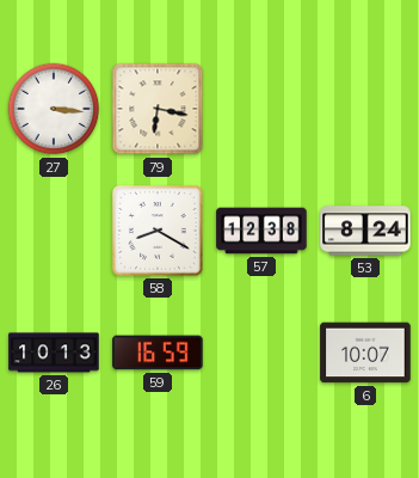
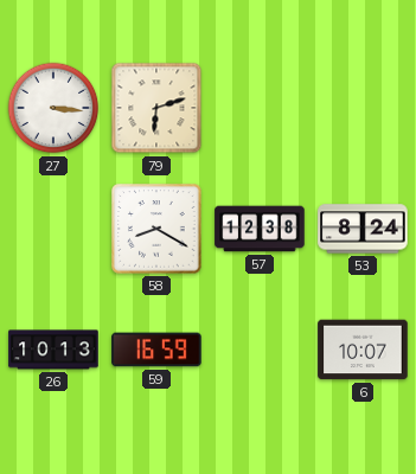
79: 6:17 -> 6:12
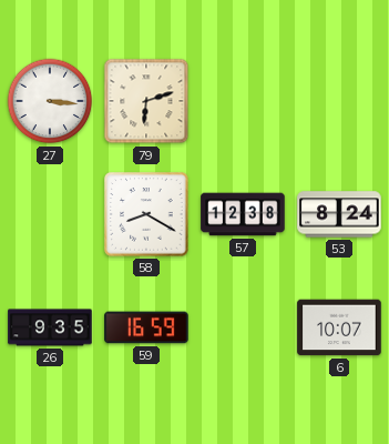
26: 10:13 -> 9:35
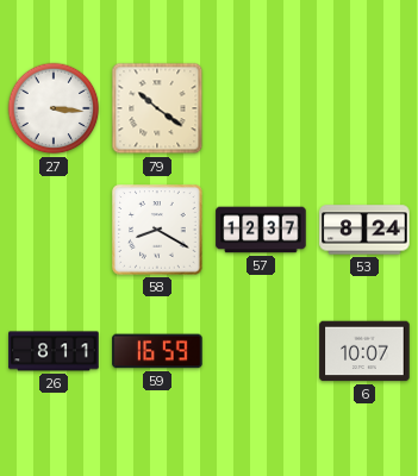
79: 6:12 -> 10:21
57: 12:38 -> 12:37
26: 9:35 -> 8:11
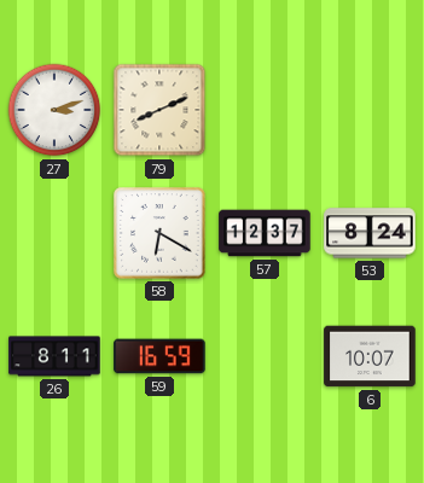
27: 3:16 -> 3:12
79: 10:21 -> 8:11
58: 8:20 -> 6:20
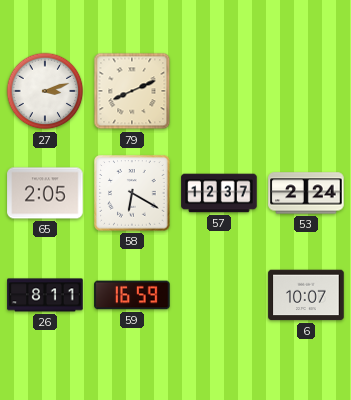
65: none -> 2:05
53: 8:24 -> 2:24
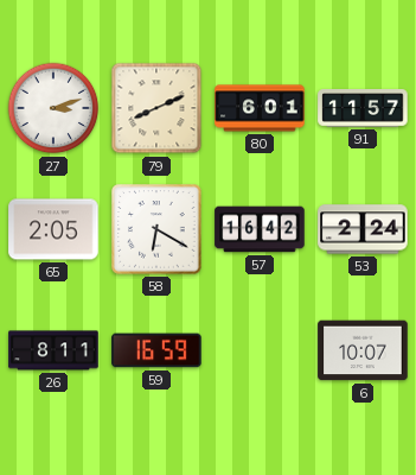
80: none -> 6:01
91: none -> 11:57
57: 12:37 -> 16:42
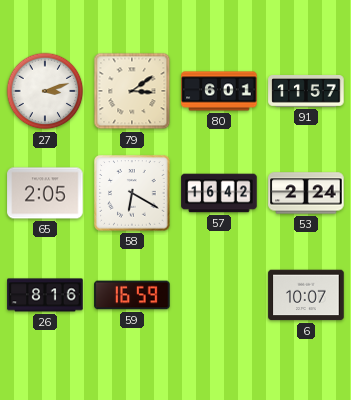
79: 8:11 -> 3:09
26: 8:11 -> 8:16
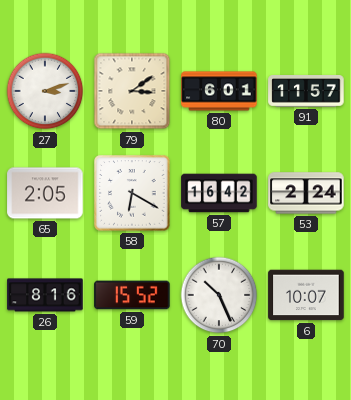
59: 16:59 -> 15:52
70: none -> 10:26
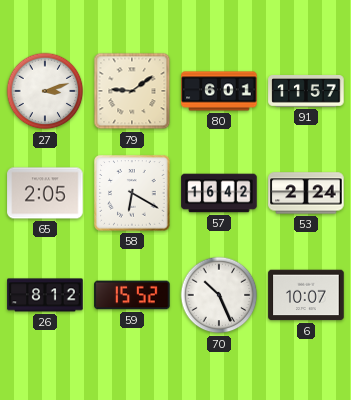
79: 3:09 -> 9:09
26: 8:16 -> 8:12
